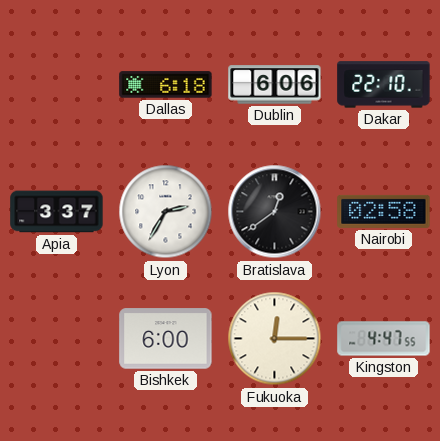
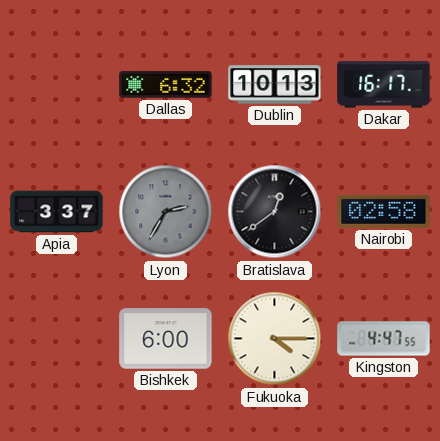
Dallas: 6:18 -> 6:32
Dublin: 6:06 -> 10:13
Dakar: 22:10 -> 16:17
Lyon dial: white -> grey
Fukuoka: 12:15 -> 4:15
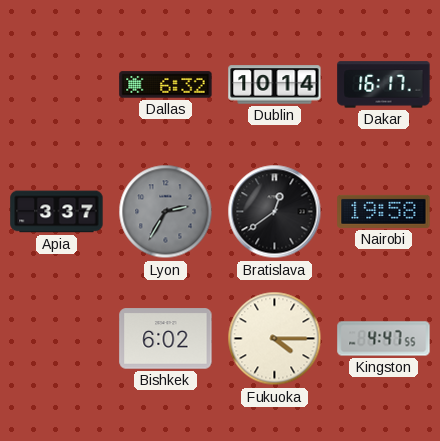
Dublin: 10:13 -> 10:14
Nairobi: 02:58 -> 19:58
Bishkek: 6:00 -> 6:02
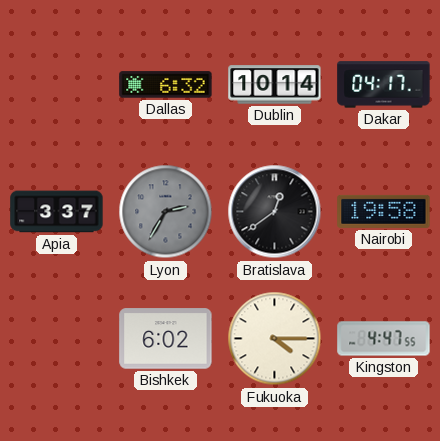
Dakar: 16:17 -> 04:17
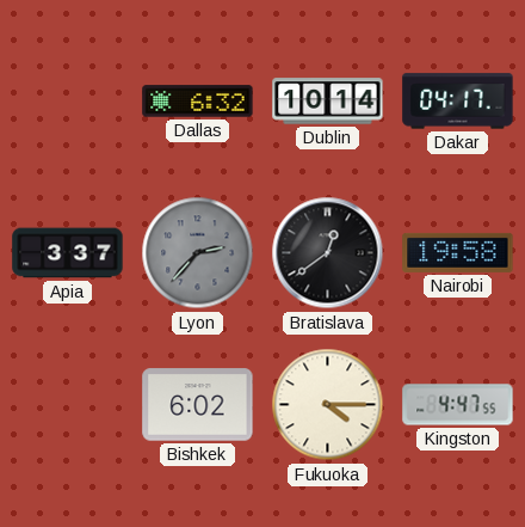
Lyon: 2:35 -> 2:37
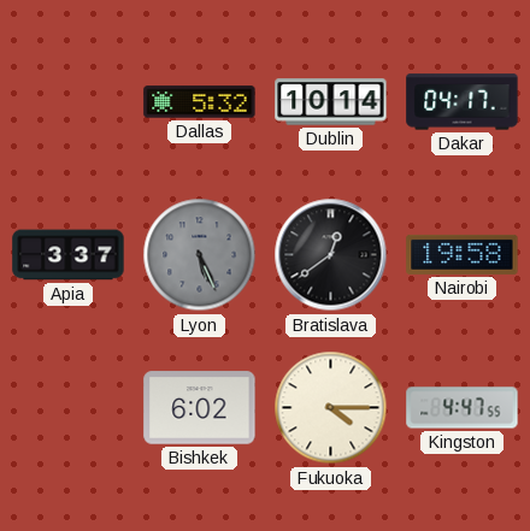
Dallas: 6:32 -> 5:32
Lyon: 2:37 -> 5:26
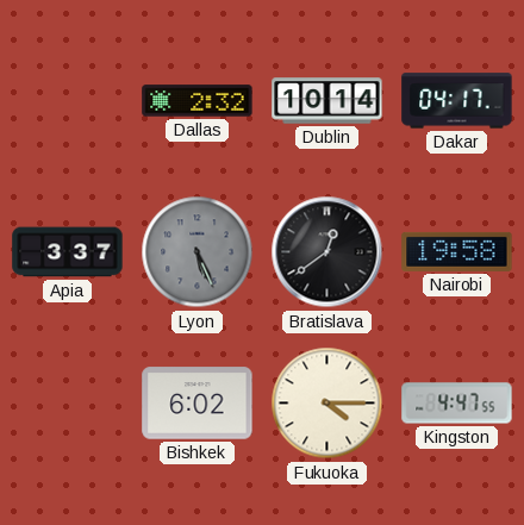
Dallas: 5:32 -> 2:32
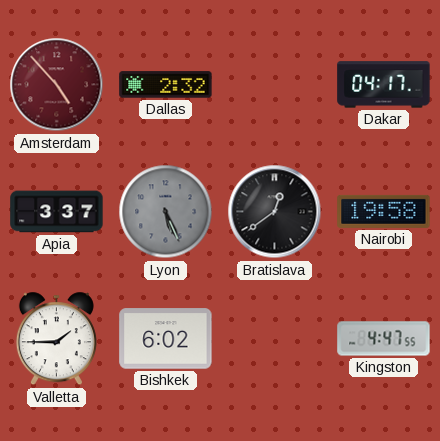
Amsterdam: none -> 4:53
Dublin: 10:14 -> none
Valletta: none -> 1:45
Fukuoka: 4:15 -> none
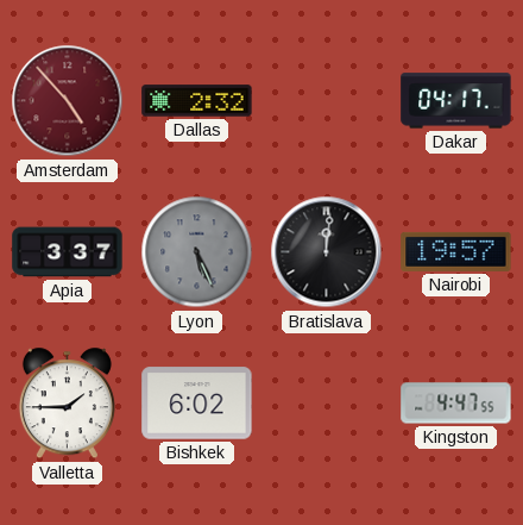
Bratislava: 12:39 -> 12:01
Nairobi: 19:58 -> 19:57
